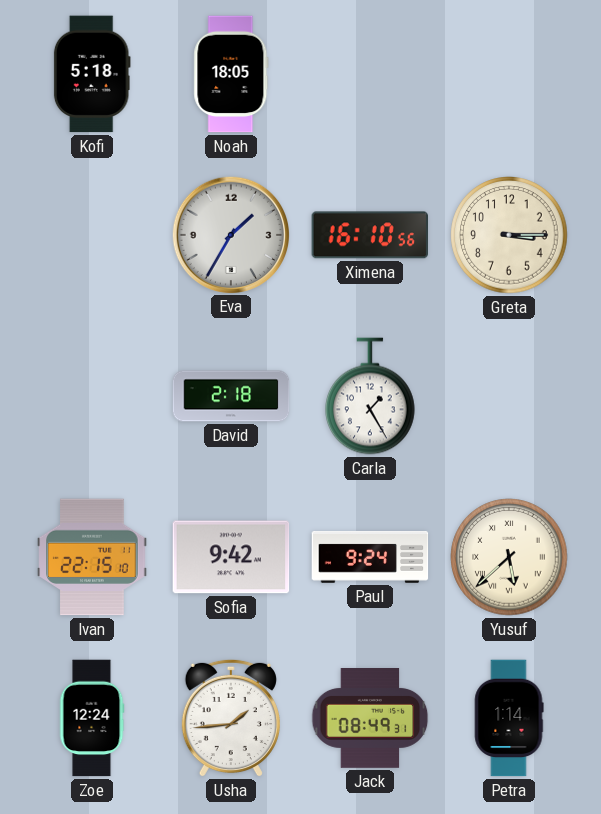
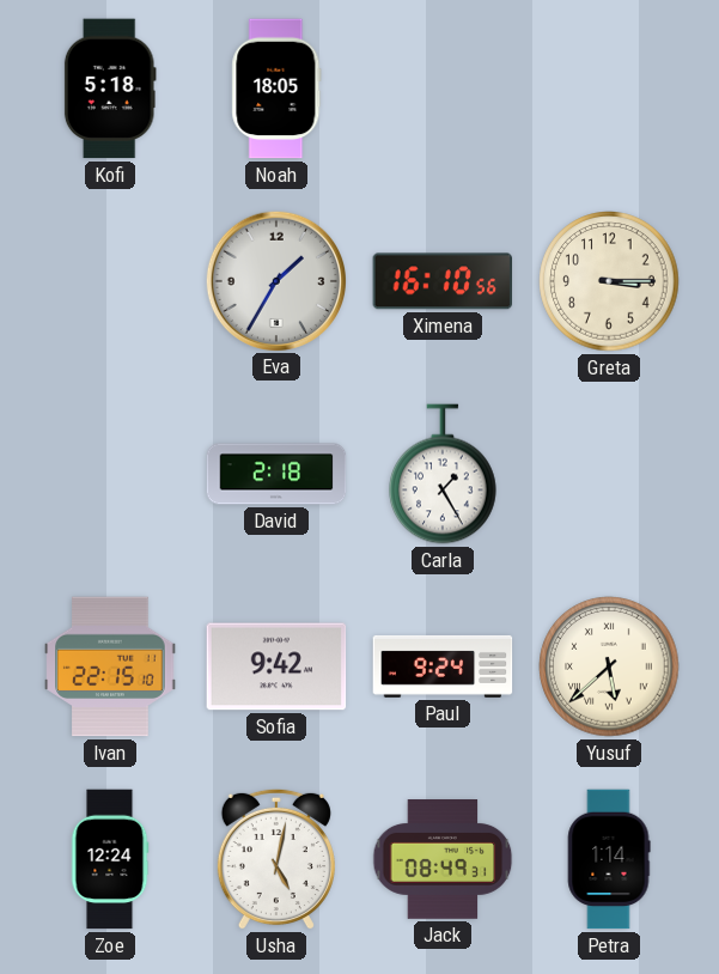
Usha: 1:44 -> 5:02
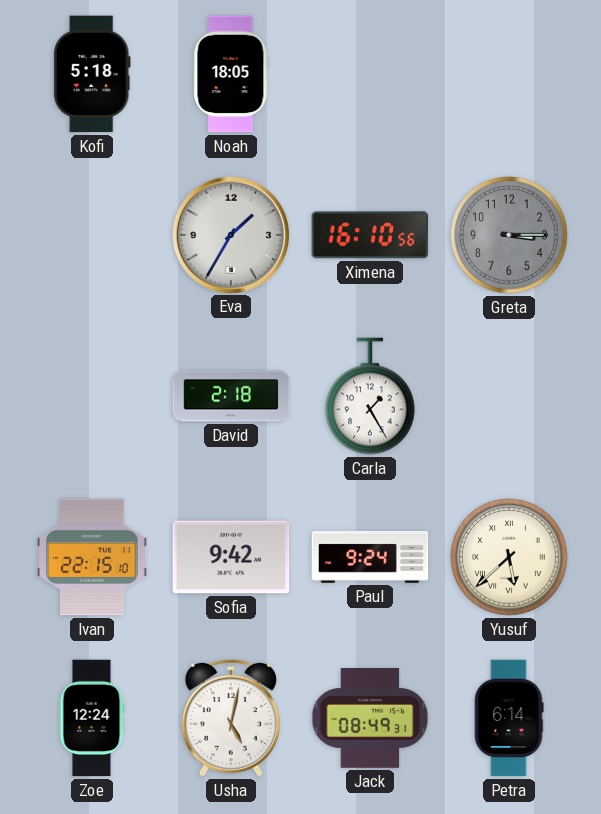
Greta dial: cream -> grey
Petra: 1:14 -> 6:14
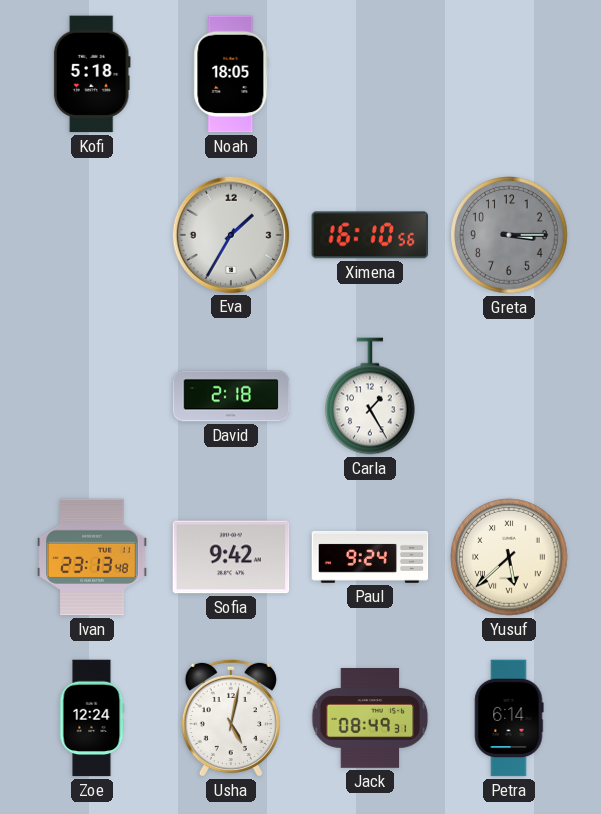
Ivan: 22:15 -> 23:13
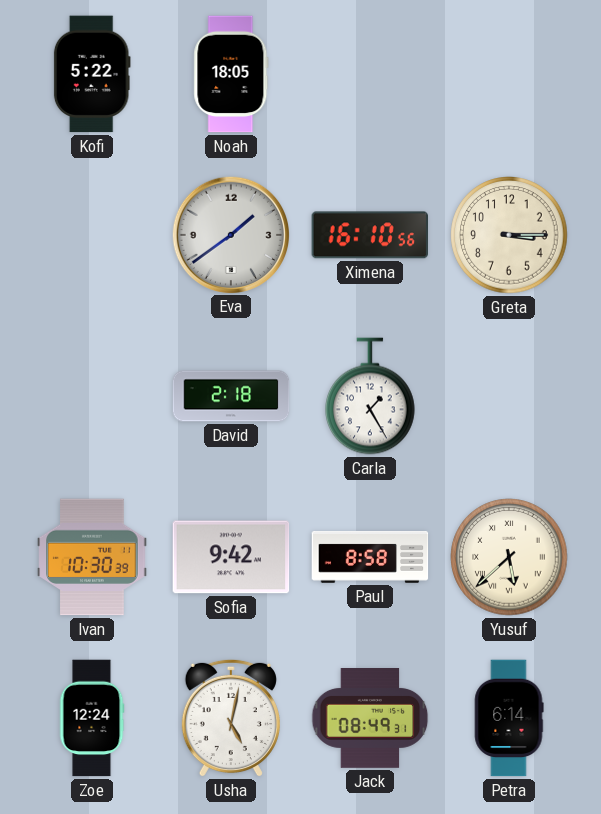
Kofi: 5:18 -> 5:22
Eva: 1:35 -> 1:39
Greta dial: grey -> cream
Ivan: 23:13 -> 10:30
Paul: 9:24 -> 8:58
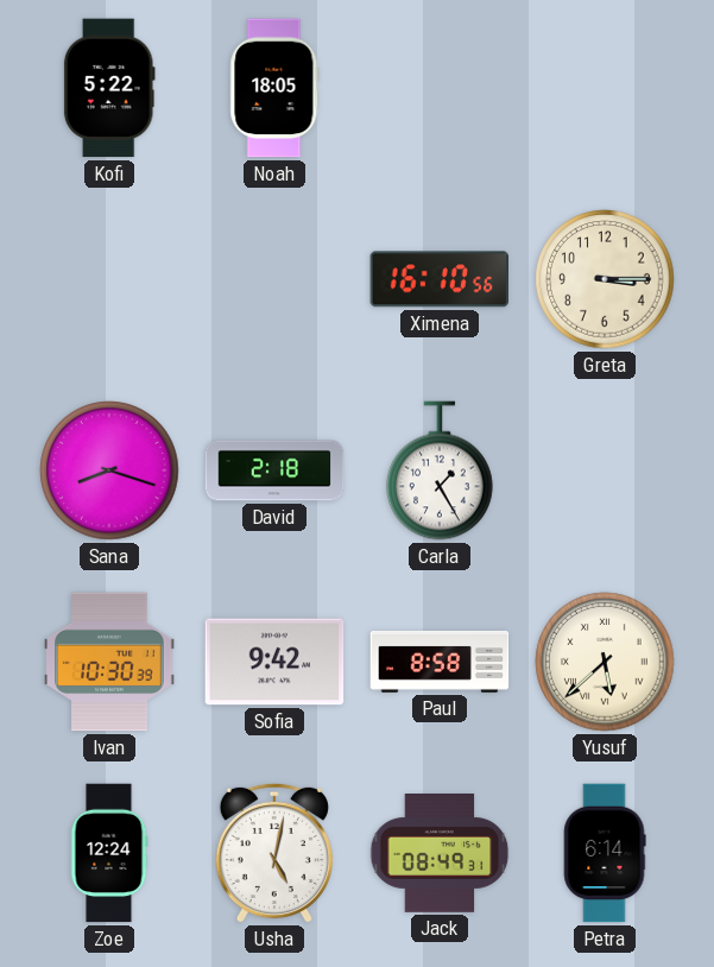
Eva: 1:39 -> none
Sana: none -> 8:18
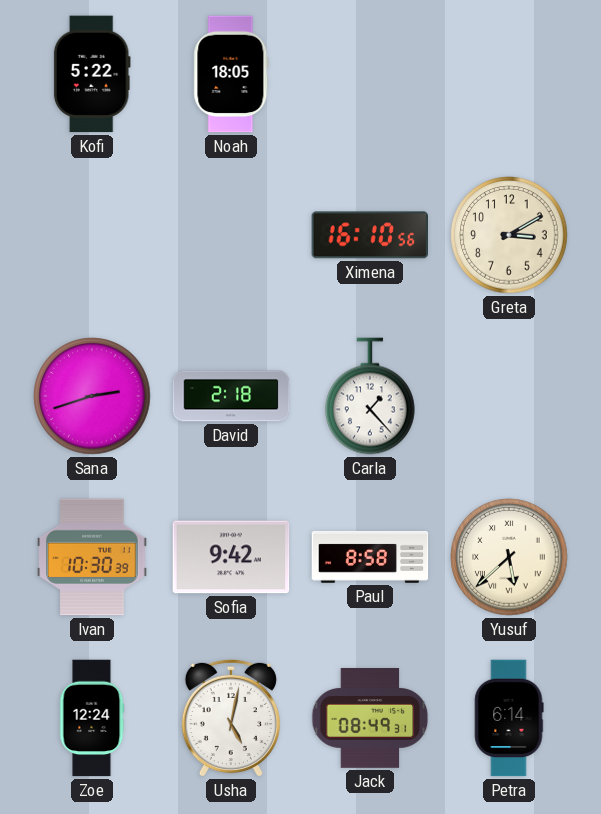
Greta: 3:15 -> 3:10
Sana: 8:18 -> 2:42
Carla: 1:25 -> 1:23
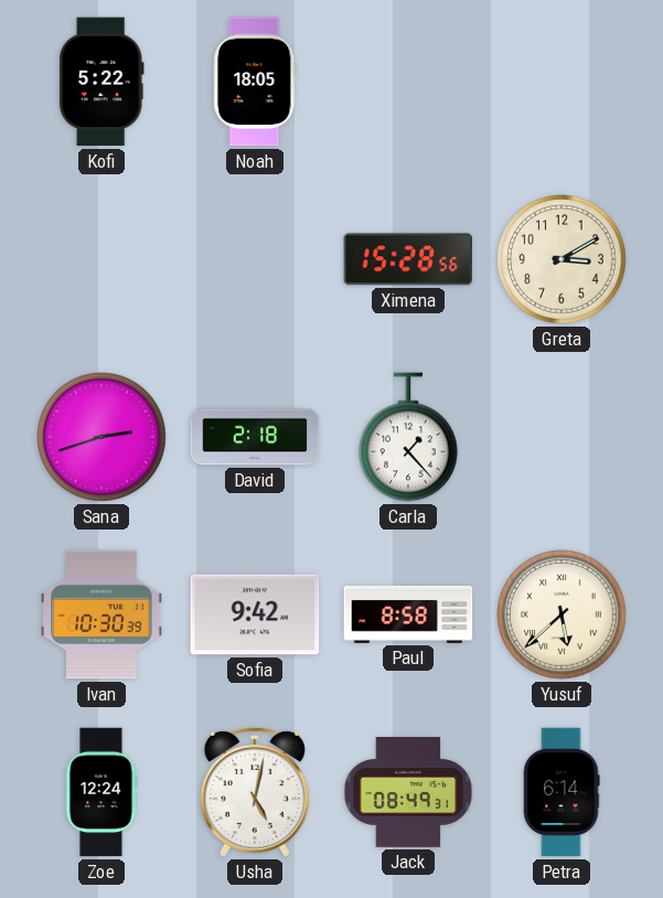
Ximena: 16:10 -> 15:28
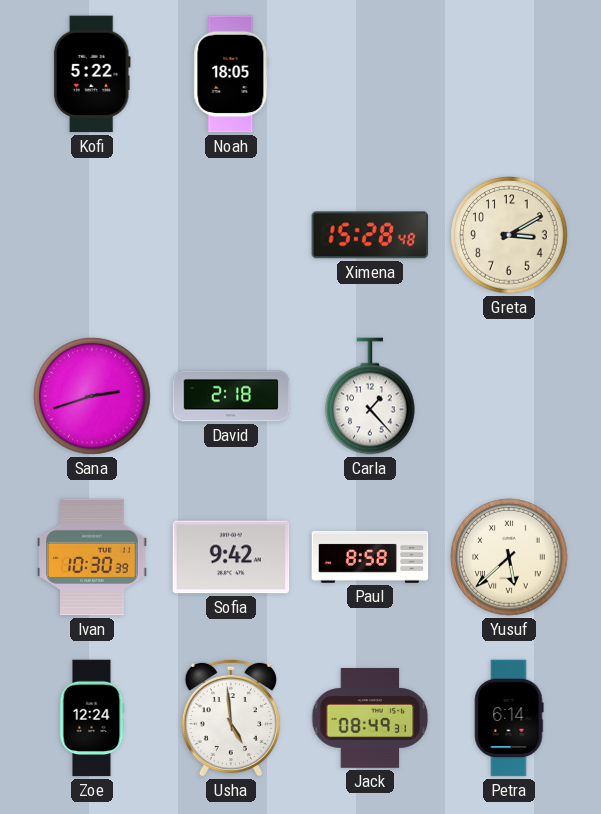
Ximena: 15:28:56 -> 15:28:48
Usha: 5:02 -> 4:59
